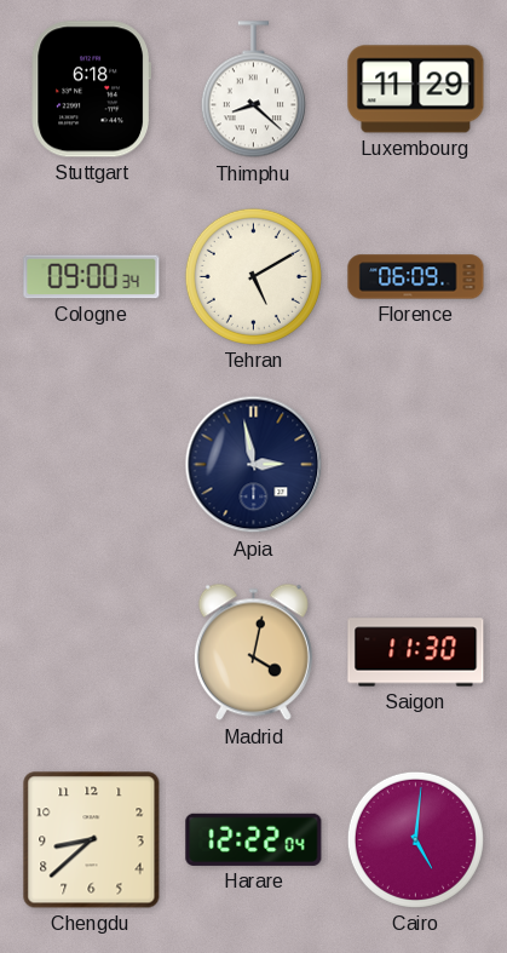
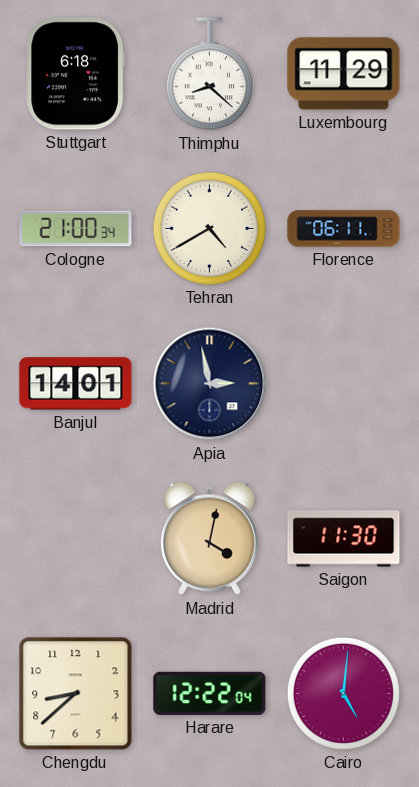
Cologne: 09:00 -> 21:00
Tehran: 5:10 -> 4:40
Florence: 06:09 -> 06:11
Banjul: none -> 14:01
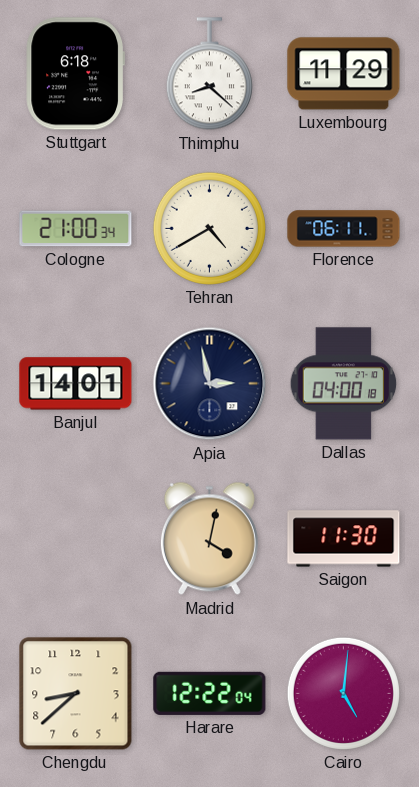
Dallas: none -> 04:00
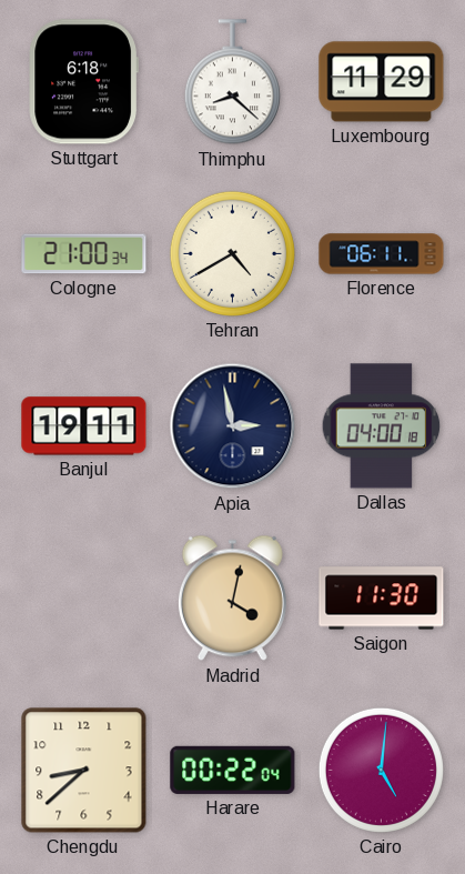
Banjul: 14:01 -> 19:11
Harare: 12:22 -> 00:22
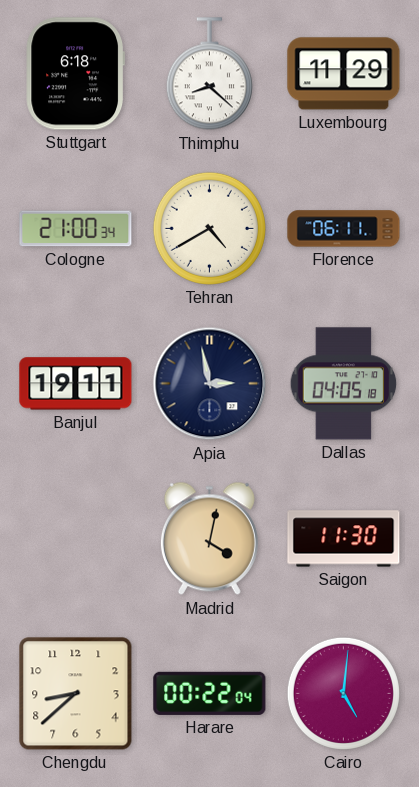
Dallas: 04:00 -> 04:05
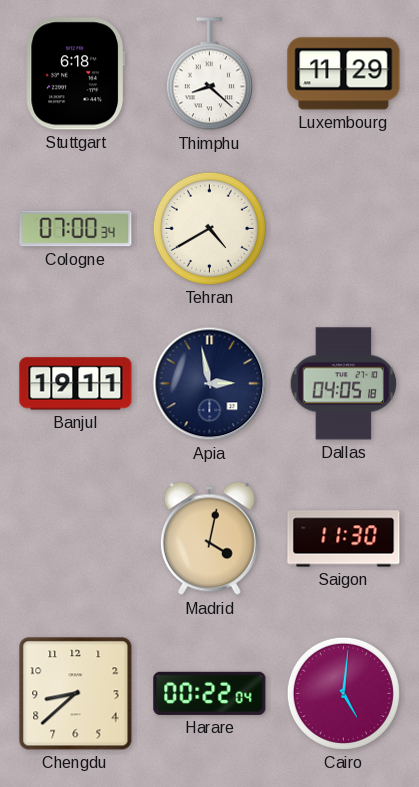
Cologne: 21:00 -> 07:00
Florence: 06:11 -> none
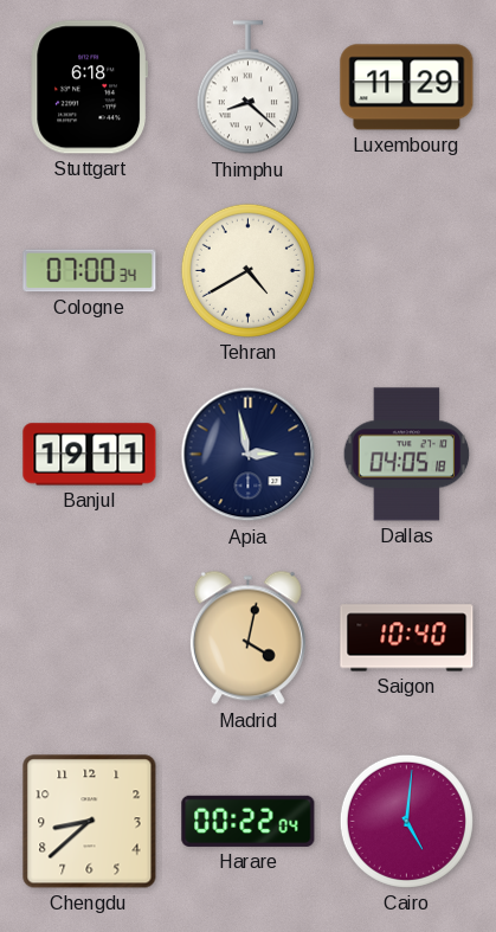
Saigon: 11:30 -> 10:40
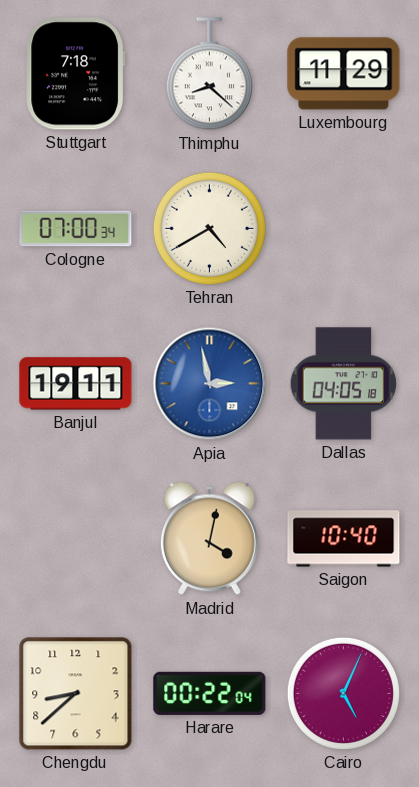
Stuttgart: 6:18 -> 7:18
Apia dial: navy -> blue
Cairo: 5:01 -> 5:04
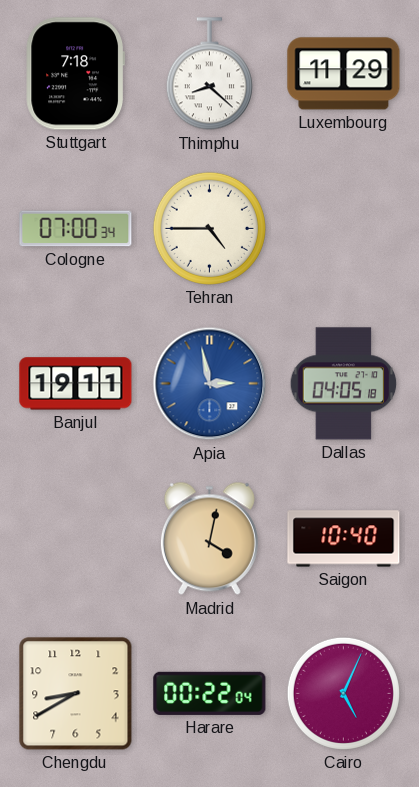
Tehran: 4:40 -> 4:45
Chengdu: 8:38 -> 8:40
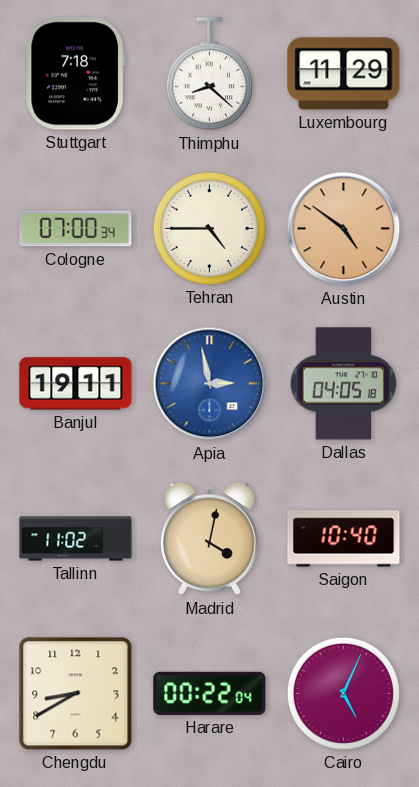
Austin: none -> 4:51
Tallinn: none -> 11:02
